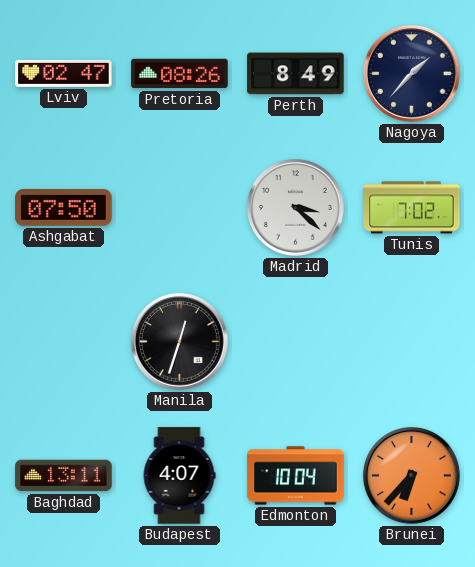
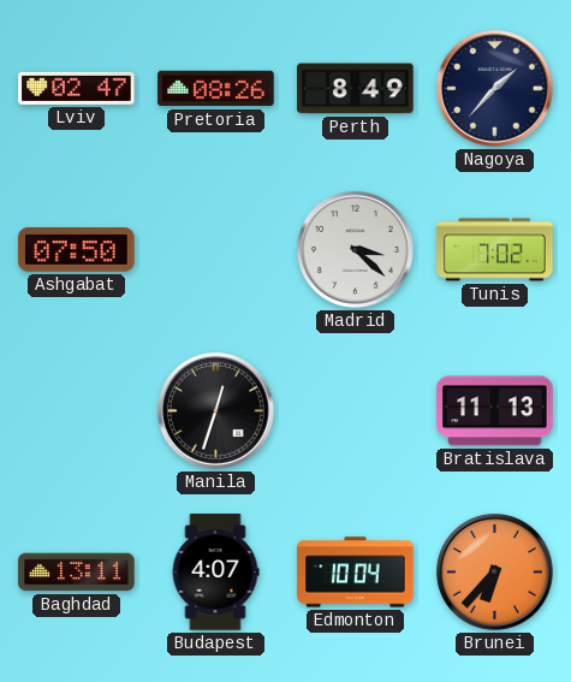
Bratislava: none -> 11:13
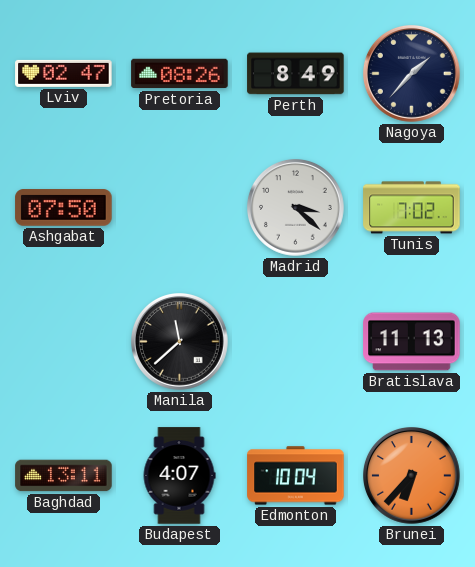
Manila: 12:33 -> 11:38
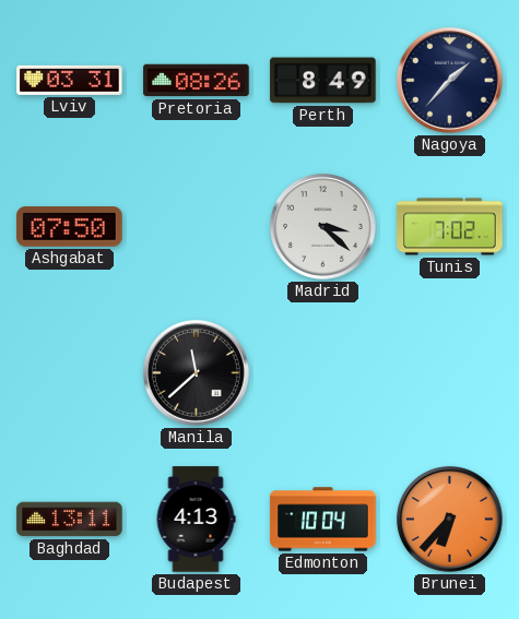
Lviv: 02:47 -> 03:31
Bratislava: 11:13 -> none
Budapest: 4:07 -> 4:13
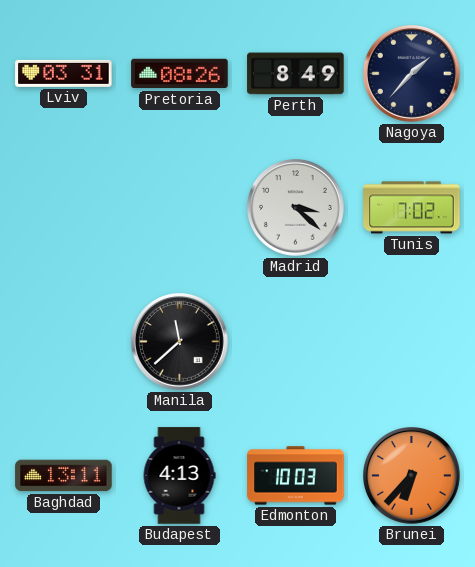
Ashgabat: 07:50 -> none
Edmonton: 10:04 -> 10:03
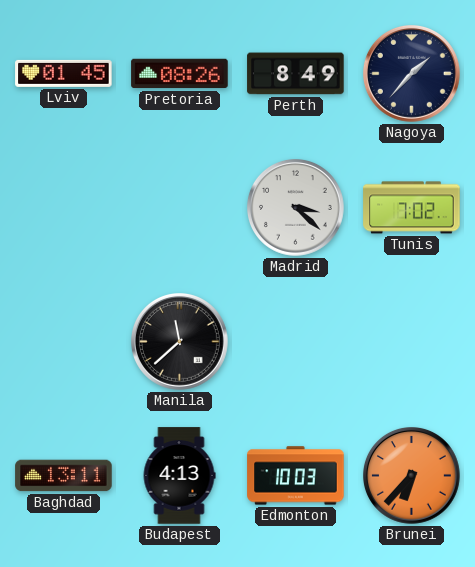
Lviv: 03:31 -> 01:45
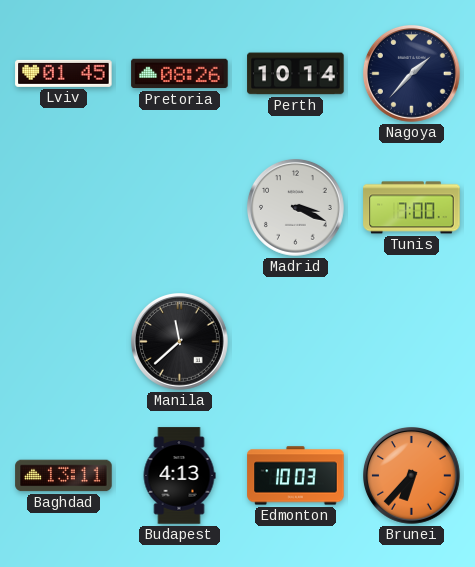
Perth: 8:49 -> 10:14
Madrid: 3:22 -> 3:19
Tunis: 7:02 -> 7:00
